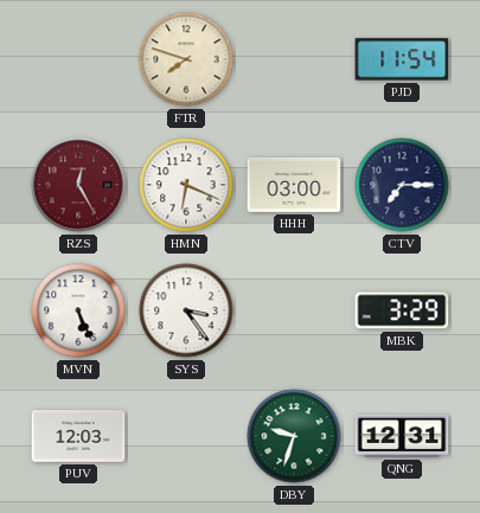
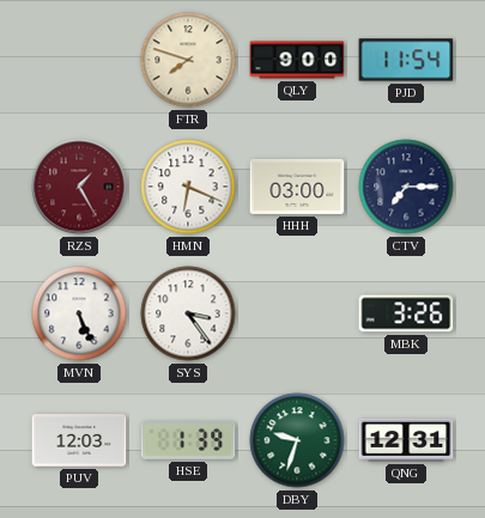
QLY: none -> 9:00
RZS: 12:25 -> 1:25
MBK: 3:29 -> 3:26
HSE: none -> 1:39
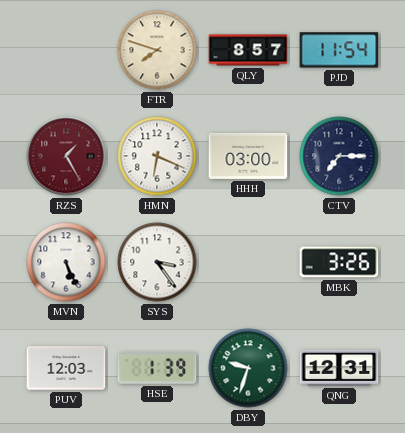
QLY: 9:00 -> 8:57
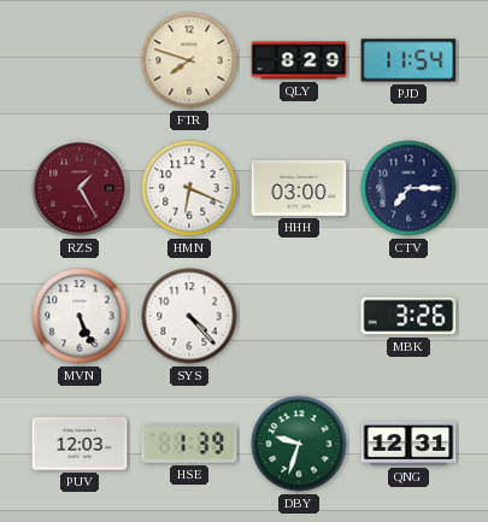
QLY: 8:57 -> 8:29
SYS: 3:24 -> 4:23
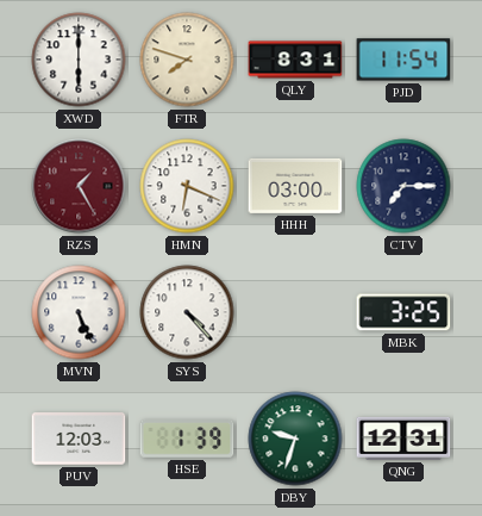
XWD: none -> 6:00
QLY: 8:29 -> 8:31
MBK: 3:26 -> 3:25
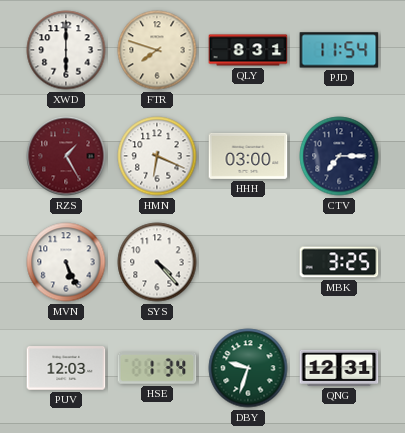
HSE: 1:39 -> 1:34
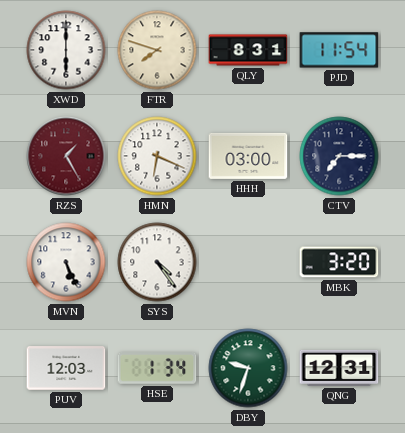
SYS: 4:23 -> 4:24
MBK: 3:25 -> 3:20
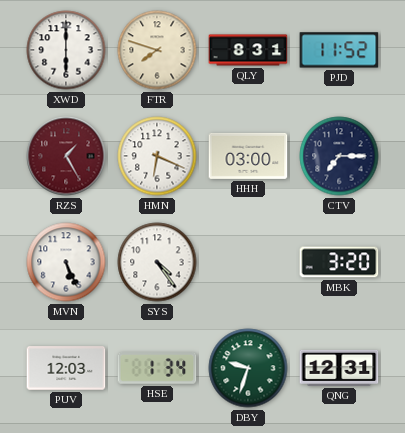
PJD: 11:54 -> 11:52
